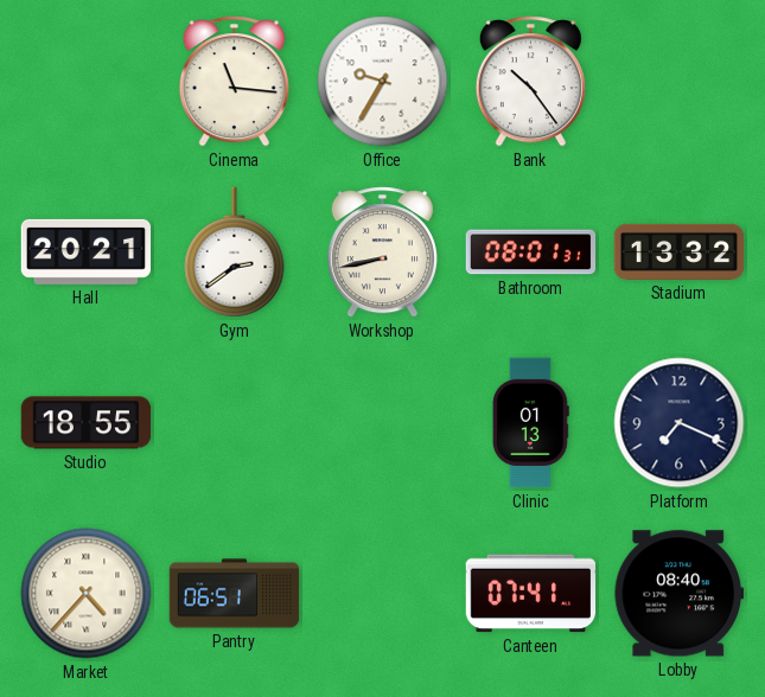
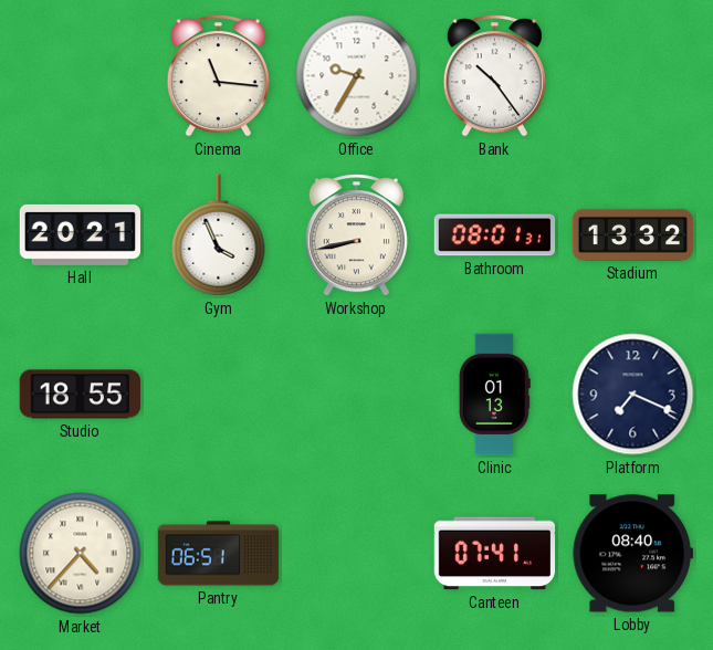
Gym: 2:39 -> 3:56
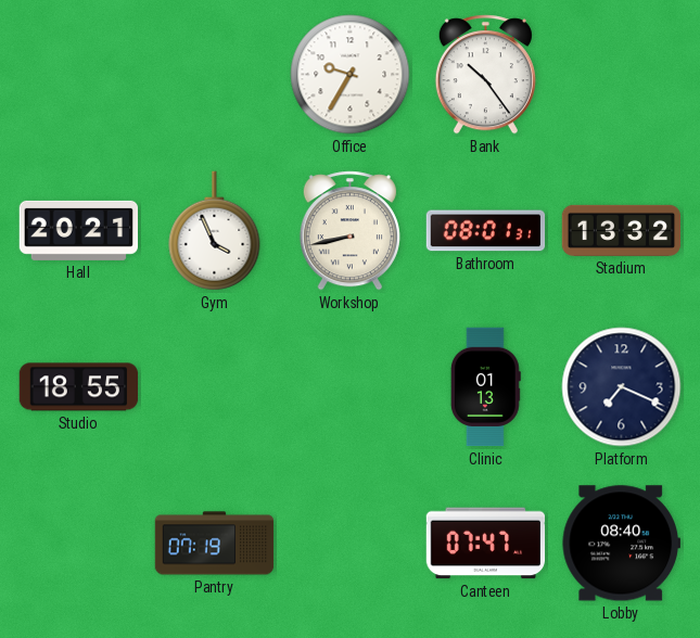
Cinema: 11:16 -> none
Market: 4:37 -> none
Pantry: 06:51 -> 07:19
Canteen: 07:41 -> 07:47
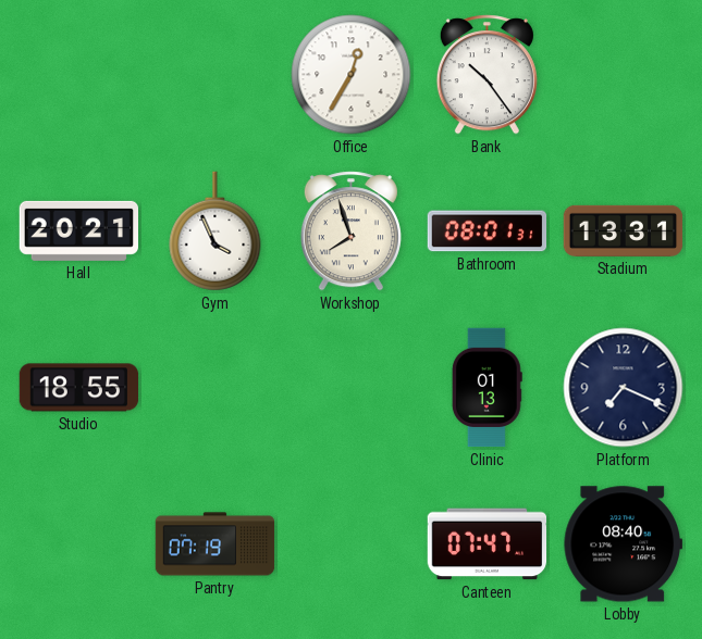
Office: 9:35 -> 12:35
Workshop: 8:43 -> 7:57
Stadium: 13:32 -> 13:31
